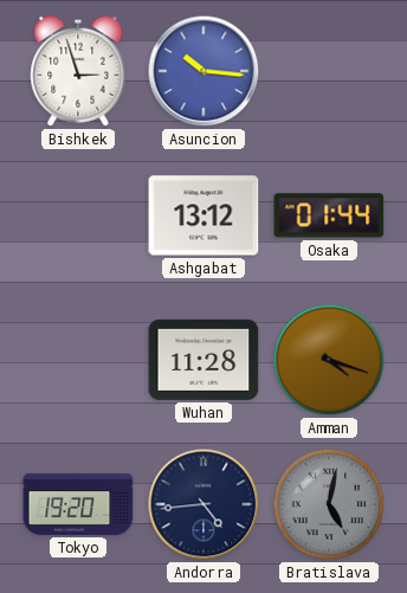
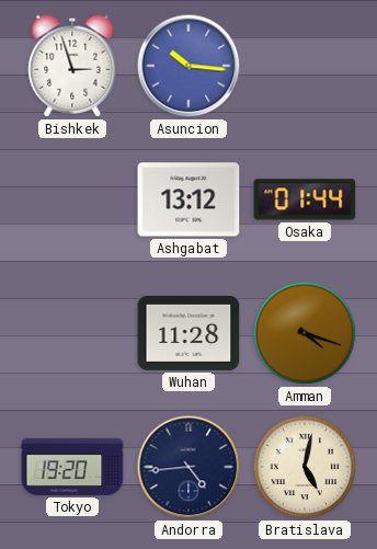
Bratislava dial: grey -> cream
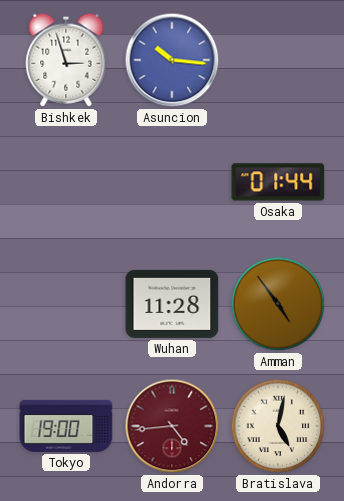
Ashgabat: 13:12 -> none
Amman: 4:18 -> 4:54
Tokyo: 19:20 -> 19:00
Andorra dial: navy -> burgundy
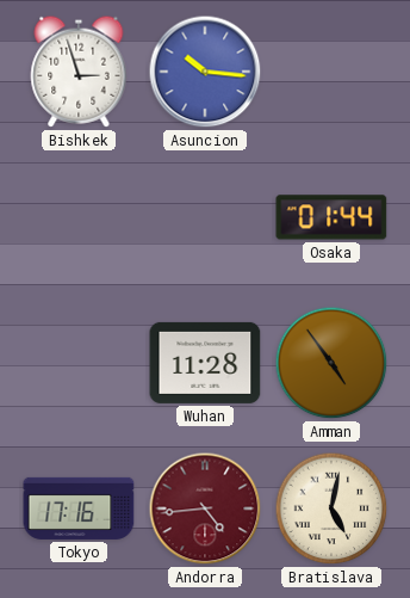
Tokyo: 19:00 -> 17:16
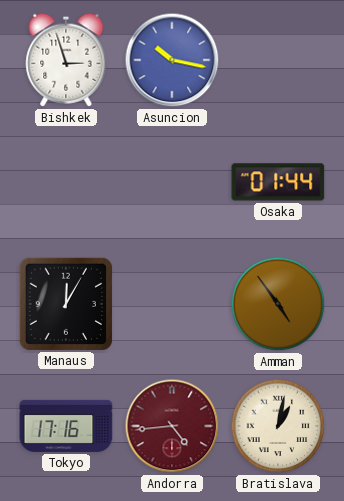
Asuncion: 10:16 -> 10:17
Manaus: none -> 12:05
Wuhan: 11:28 -> none
Bratislava: 5:02 -> 1:02
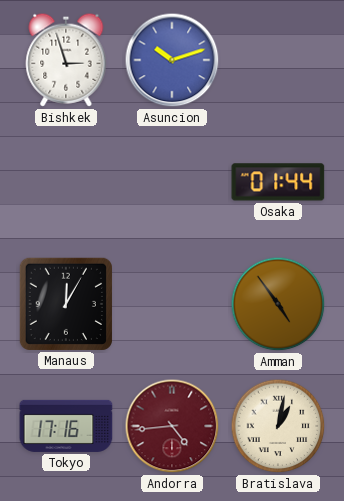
Asuncion: 10:17 -> 10:12
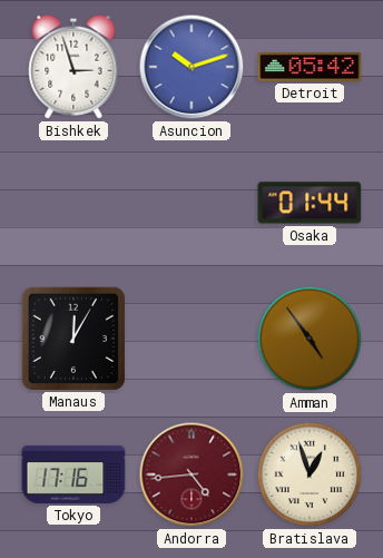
Detroit: none -> 05:42
Bratislava: 1:02 -> 12:57
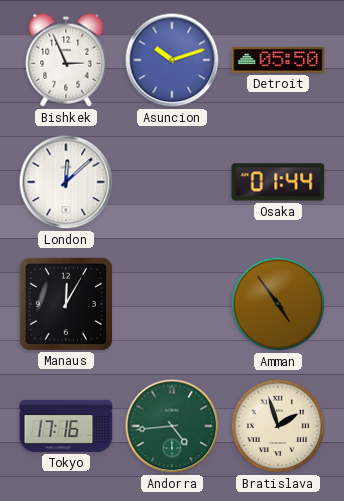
Bishkek: 2:57 -> 2:56
Detroit: 05:42 -> 05:50
London: none -> 12:08
Andorra dial: burgundy -> green
Bratislava: 12:57 -> 1:57
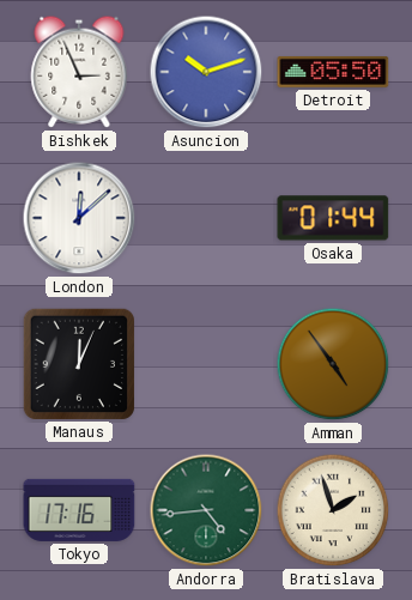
Manaus: 12:05 -> 12:04
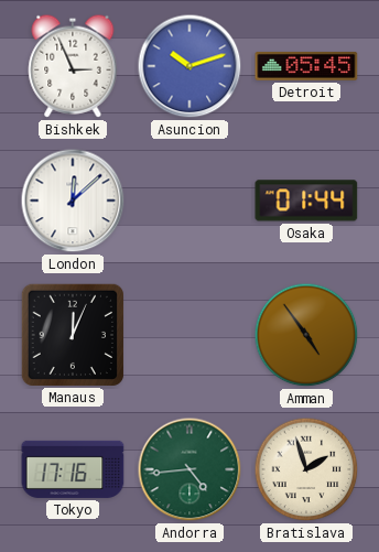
Detroit: 05:50 -> 05:45
